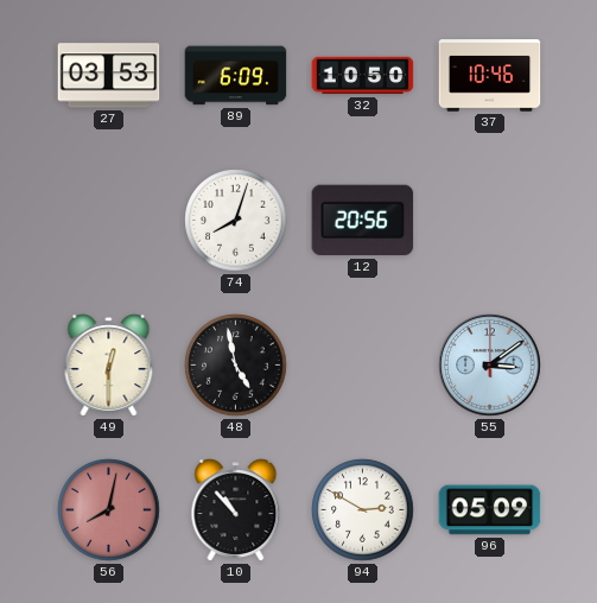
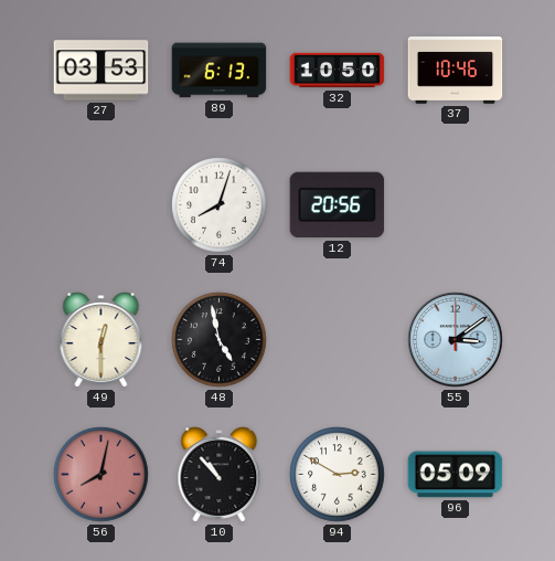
89: 6:09 -> 6:13
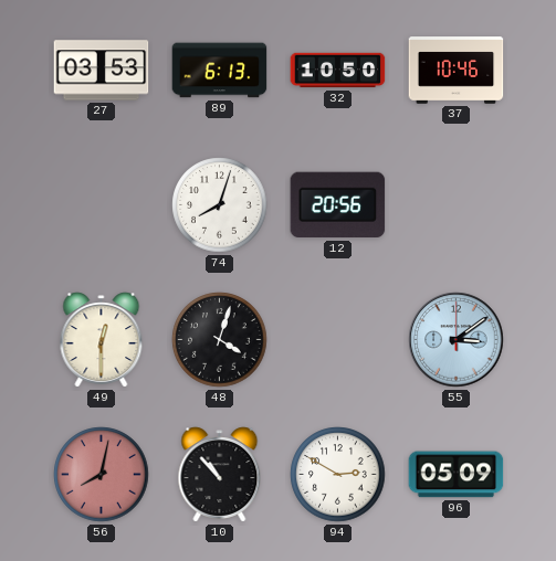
48: 4:58 -> 4:03
